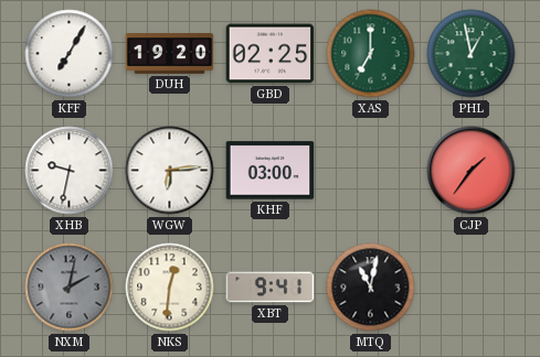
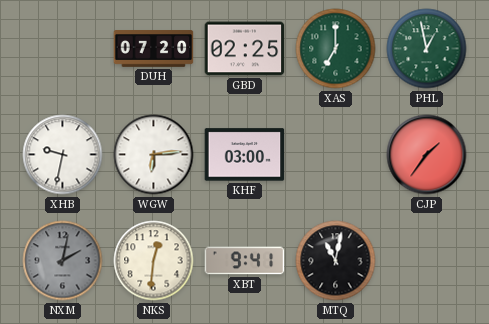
KFF: 7:05 -> none
DUH: 19:20 -> 07:20
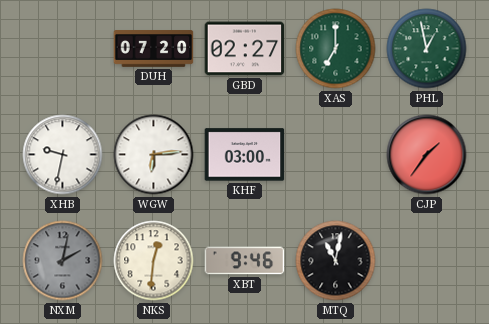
GBD: 02:25 -> 02:27
XBT: 9:41 -> 9:46
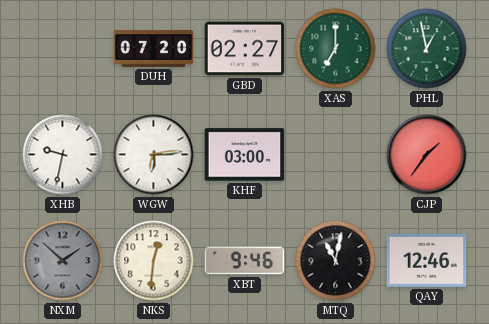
NXM: 2:02 -> 1:52
QAY: none -> 12:46
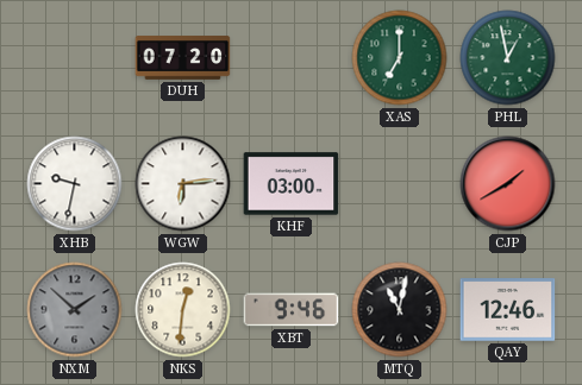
GBD: 02:27 -> none
CJP: 1:36 -> 1:40
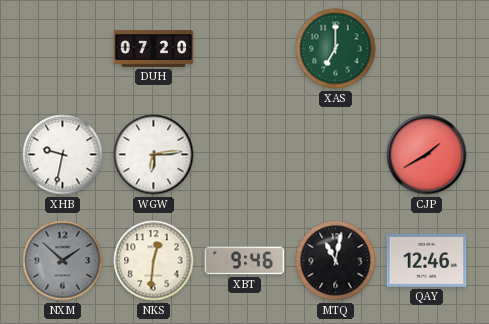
PHL: 12:58 -> none
KHF: 03:00 -> none
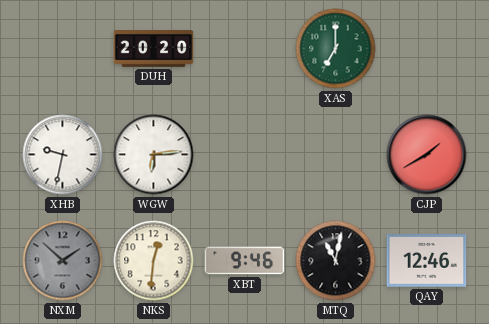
DUH: 07:20 -> 20:20
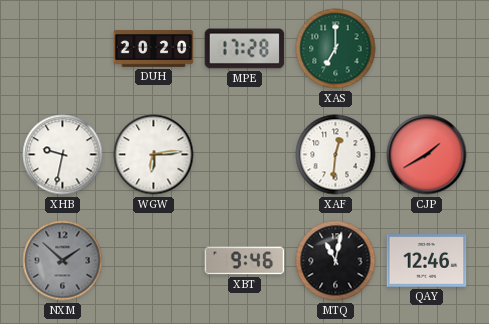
MPE: none -> 17:28
XAF: none -> 12:31
NKS: 12:31 -> none
